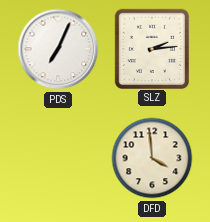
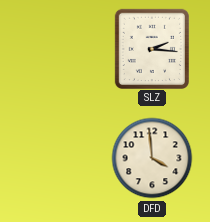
PDS: 7:04 -> none
SLZ: 2:14 -> 2:16
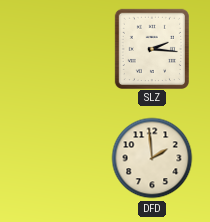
DFD: 3:59 -> 1:59
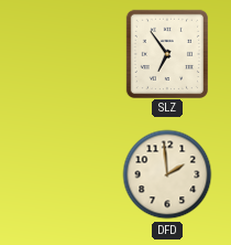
SLZ: 2:16 -> 6:54
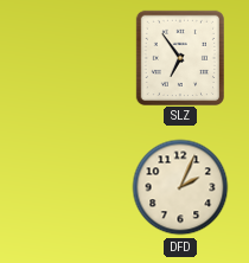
DFD: 1:59 -> 2:04
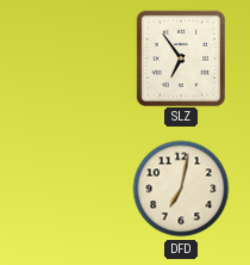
DFD: 2:04 -> 7:02
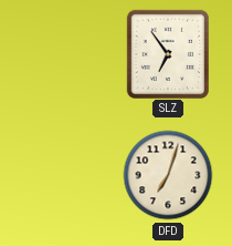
DFD: 7:02 -> 7:03
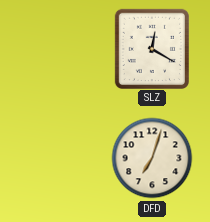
SLZ: 6:54 -> 12:20
